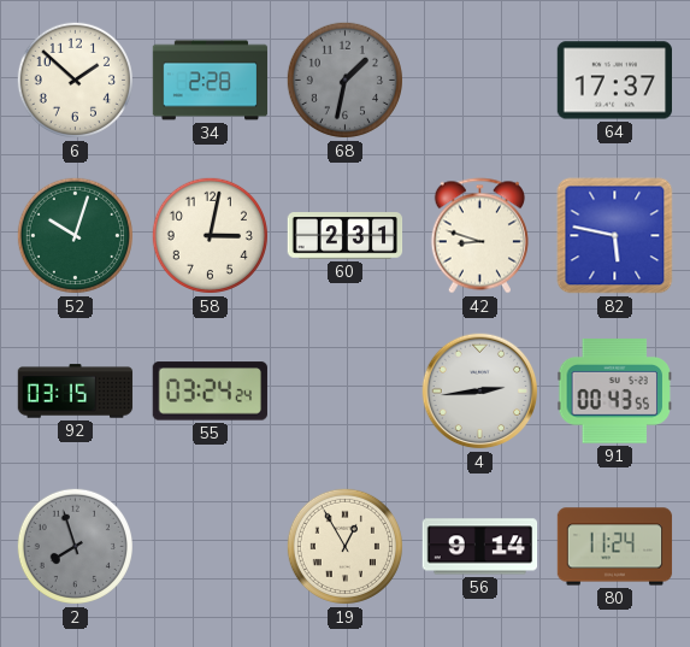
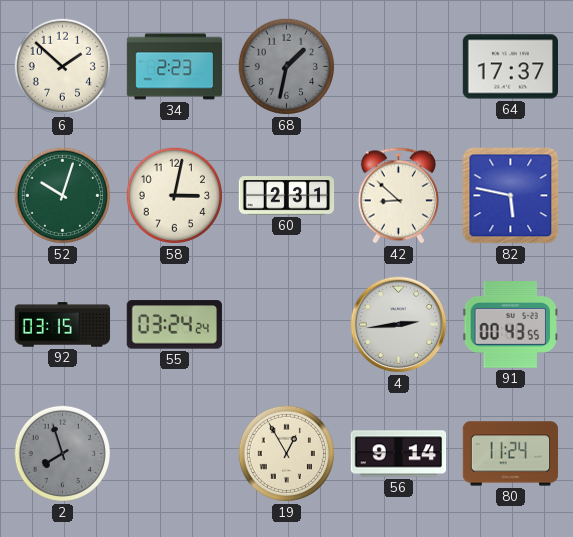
34: 2:28 -> 2:23
42: 8:48 -> 8:52
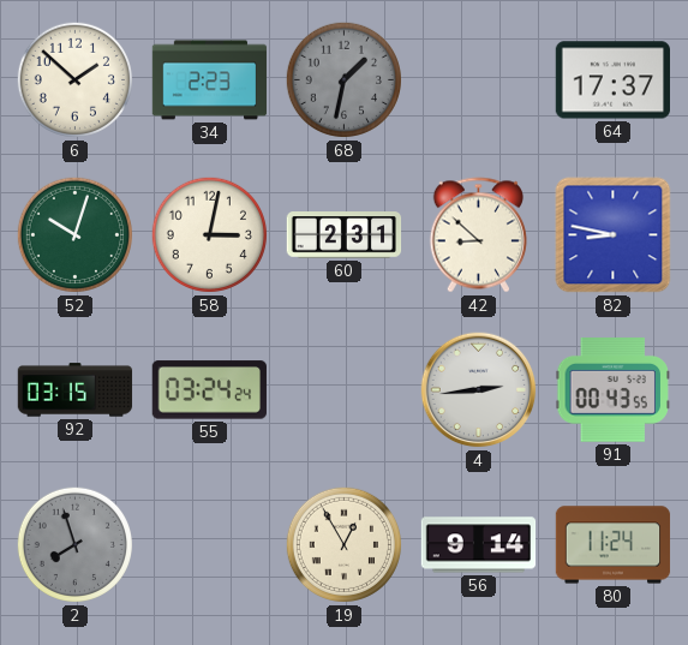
82: 5:47 -> 8:47
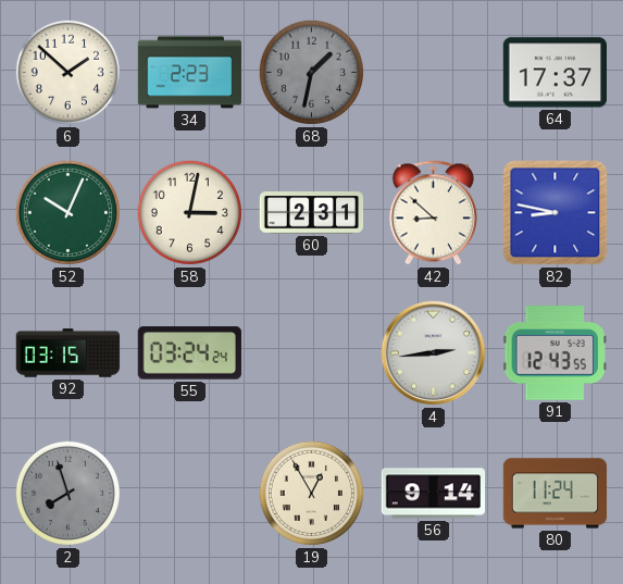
52: 10:03 -> 10:04
91: 00:43 -> 12:43
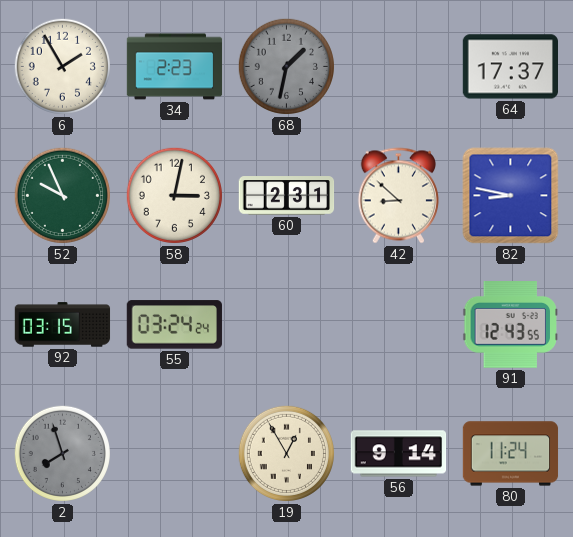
6: 1:52 -> 1:55
52: 10:04 -> 9:56
4: 2:44 -> none
